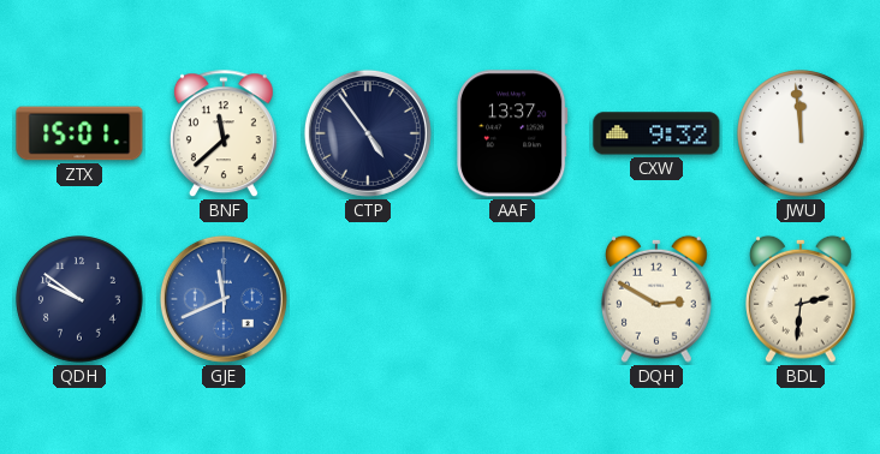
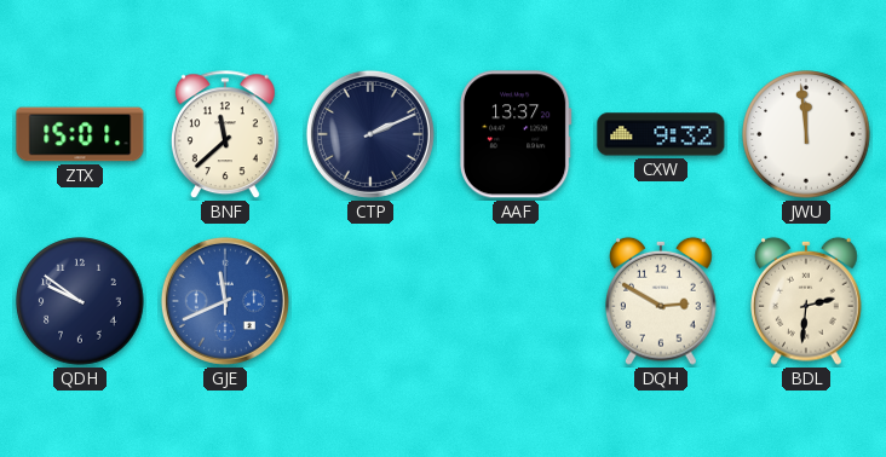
CTP: 4:54 -> 2:11
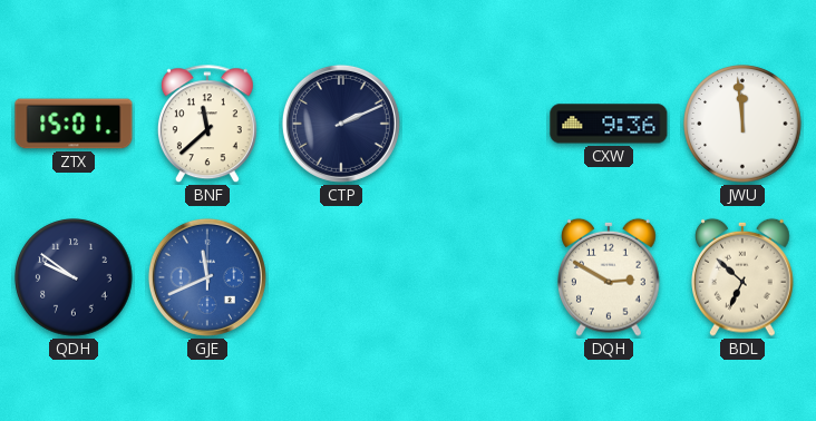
AAF: 13:37 -> none
CXW: 9:32 -> 9:36
BDL: 2:31 -> 6:52
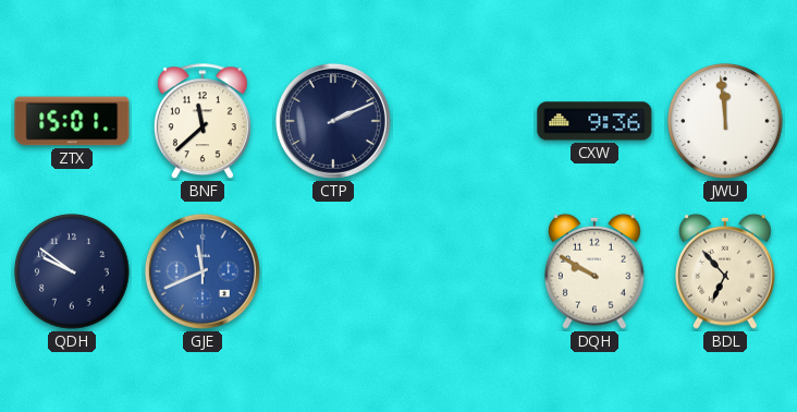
DQH: 2:50 -> 9:50
BDL: 6:52 -> 6:53
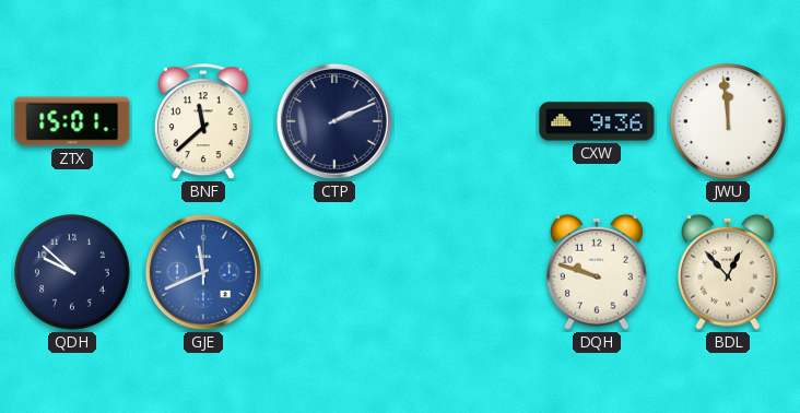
QDH: 9:51 -> 9:52
DQH: 9:50 -> 9:48
BDL: 6:53 -> 12:53
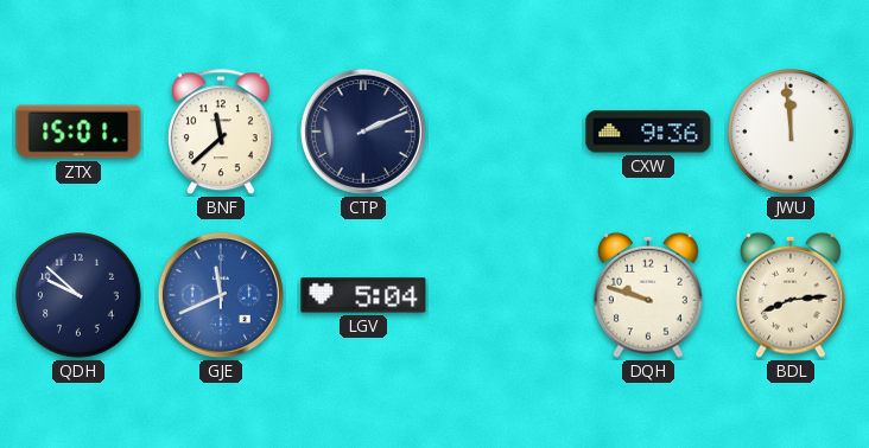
LGV: none -> 5:04
BDL: 12:53 -> 8:14
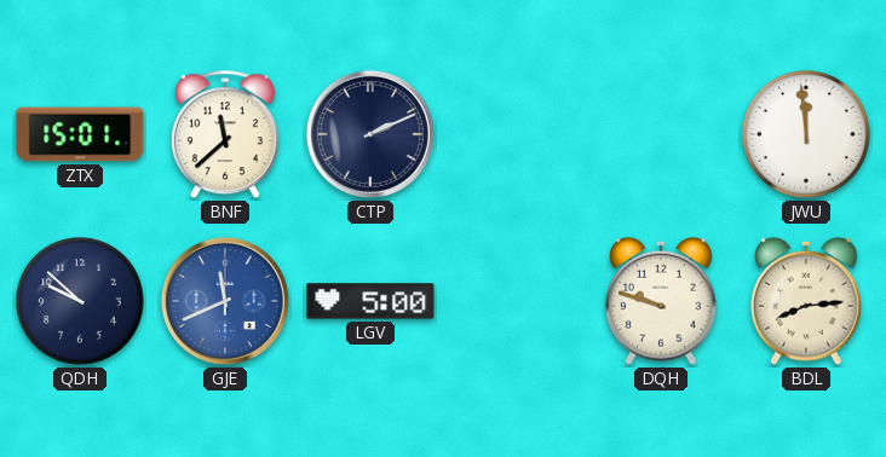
CXW: 9:36 -> none
LGV: 5:04 -> 5:00
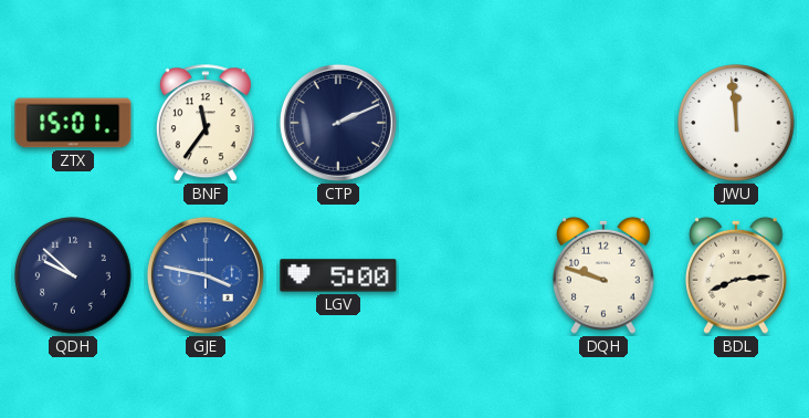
BNF: 11:38 -> 11:36
GJE: 11:41 -> 3:47
